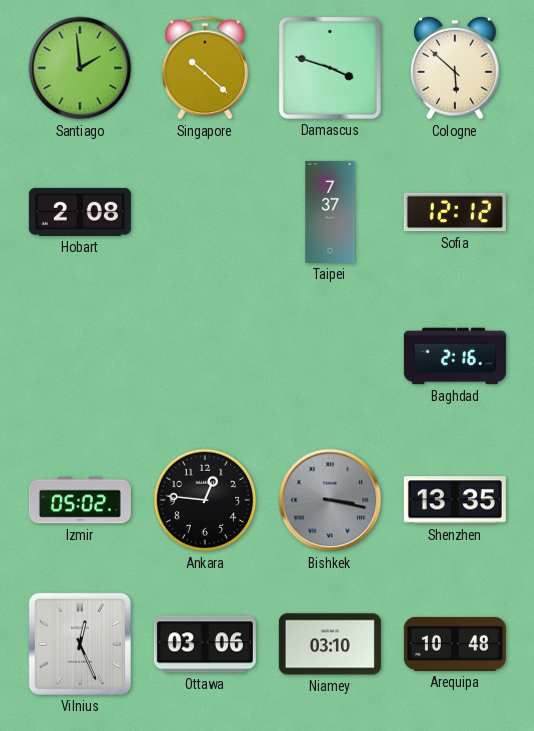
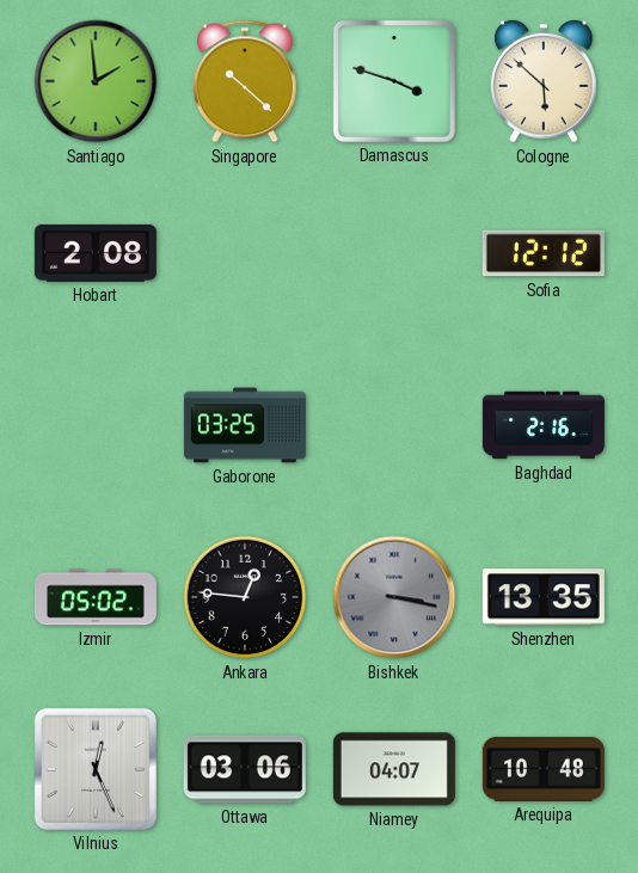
Taipei: 7:37 -> none
Gaborone: none -> 03:25
Niamey: 03:10 -> 04:07
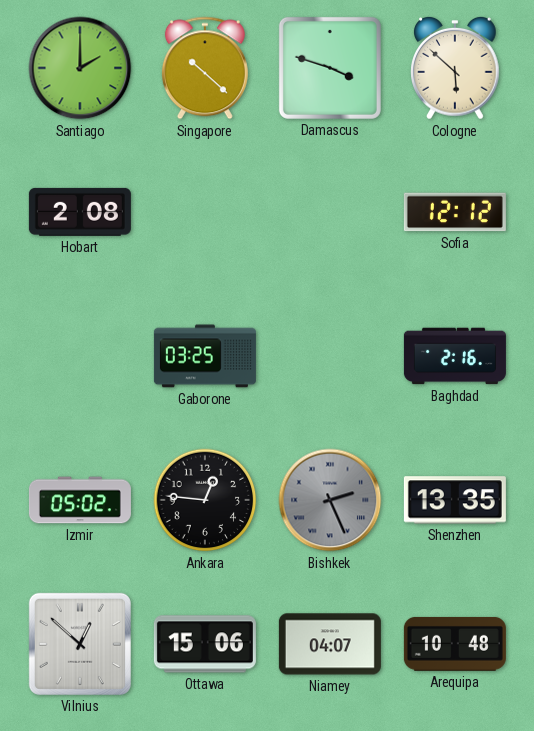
Santiago: 1:59 -> 2:00
Bishkek: 3:17 -> 2:26
Vilnius: 12:26 -> 12:52
Ottawa: 03:06 -> 15:06
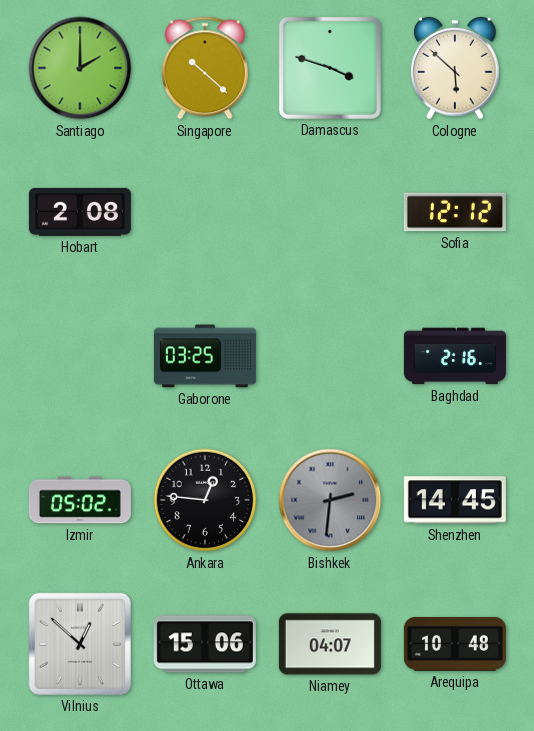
Bishkek: 2:26 -> 2:31
Shenzhen: 13:35 -> 14:45
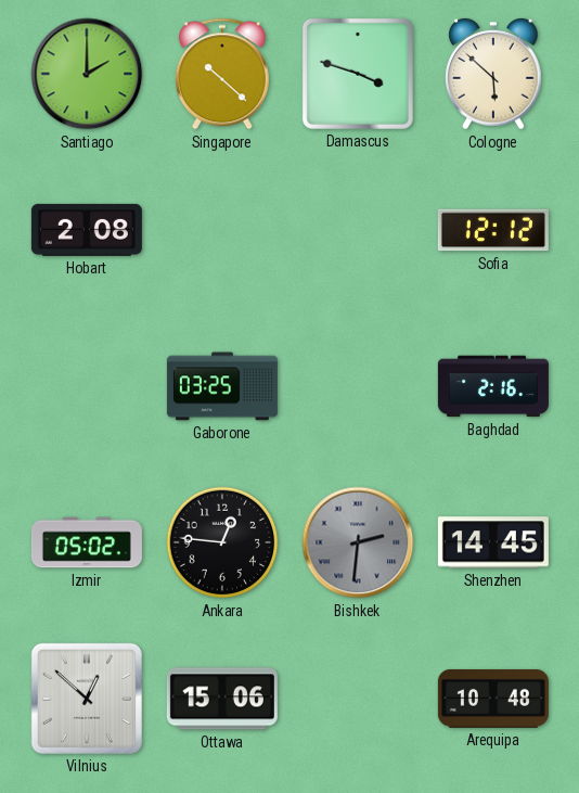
Niamey: 04:07 -> none
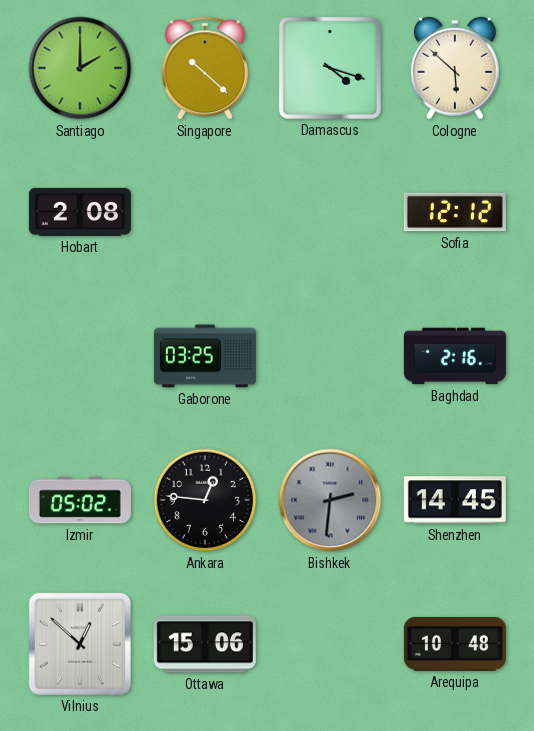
Damascus: 3:48 -> 4:18
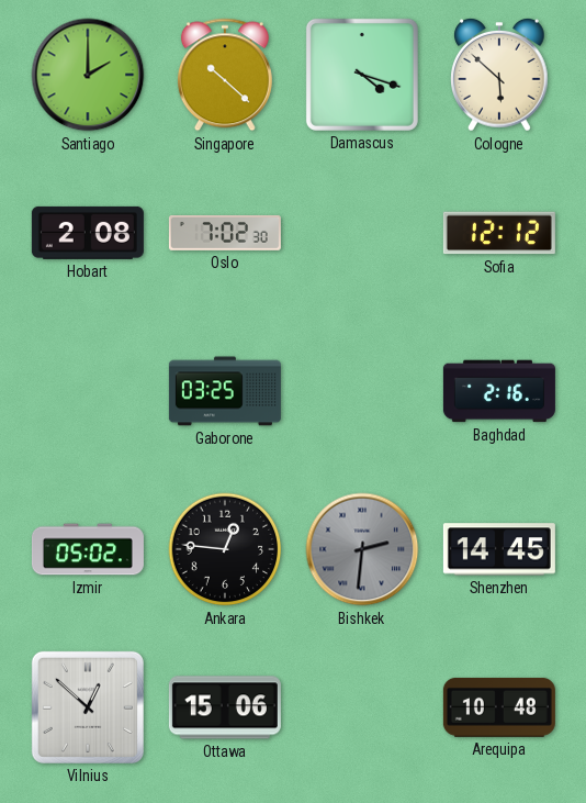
Oslo: none -> 7:02
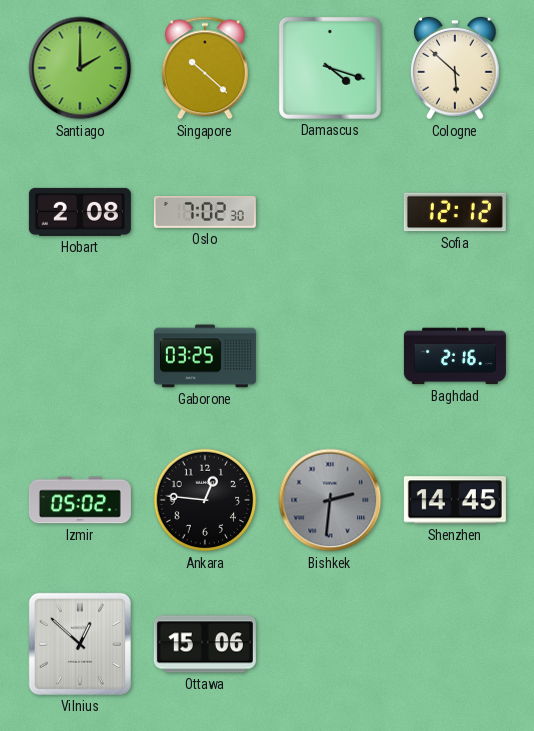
Arequipa: 10:48 -> none
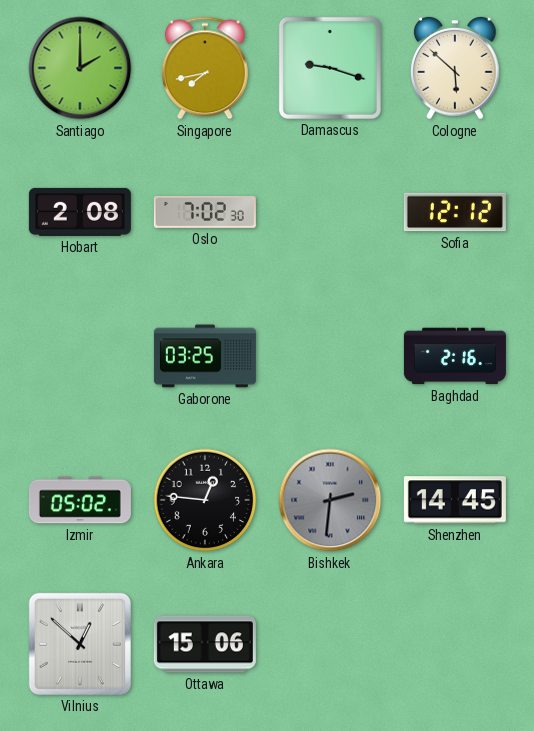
Singapore: 10:22 -> 7:43
Damascus: 4:18 -> 9:18
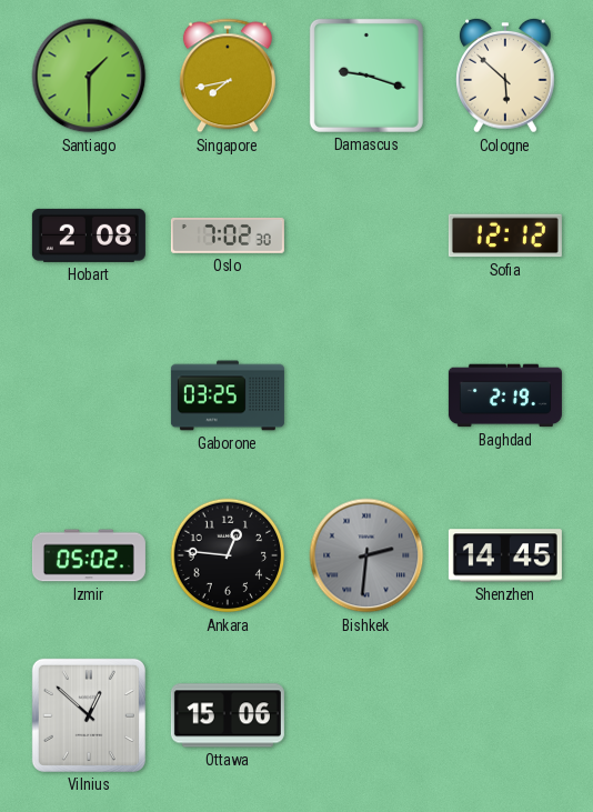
Santiago: 2:00 -> 1:30
Baghdad: 2:16 -> 2:19
